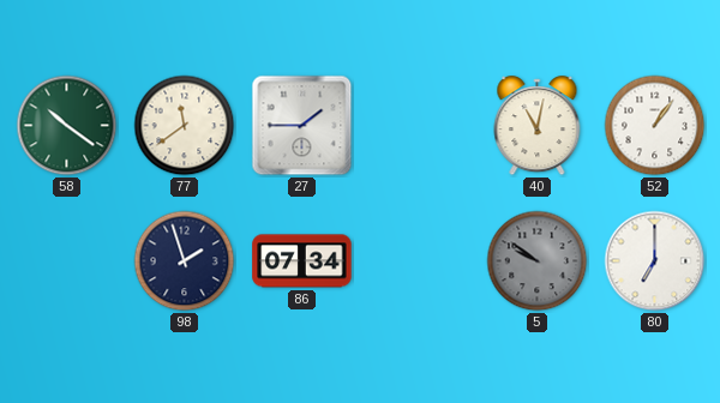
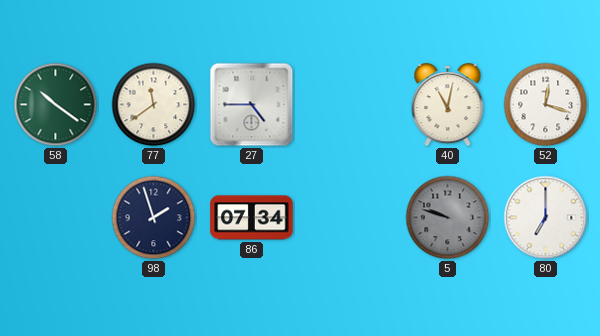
27: 1:45 -> 4:45
52: 1:06 -> 12:18
5: 9:51 -> 9:48
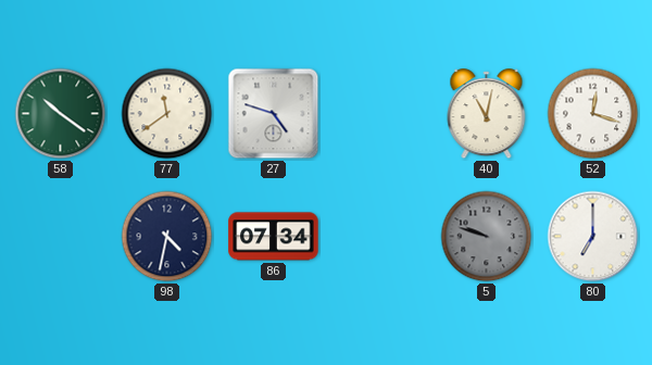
27: 4:45 -> 4:48
98: 1:57 -> 4:32
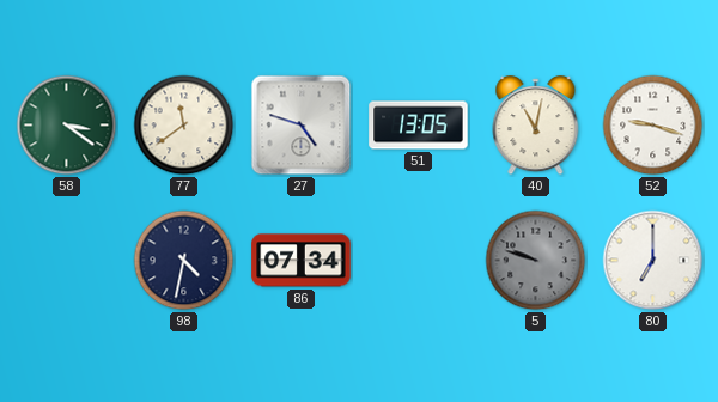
58: 10:21 -> 3:21
51: none -> 13:05
52: 12:18 -> 9:18
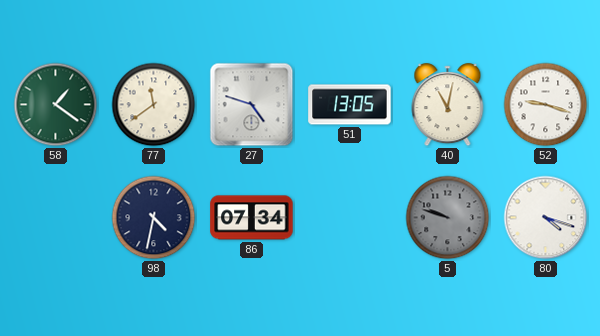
58: 3:21 -> 1:21
80: 7:00 -> 4:18
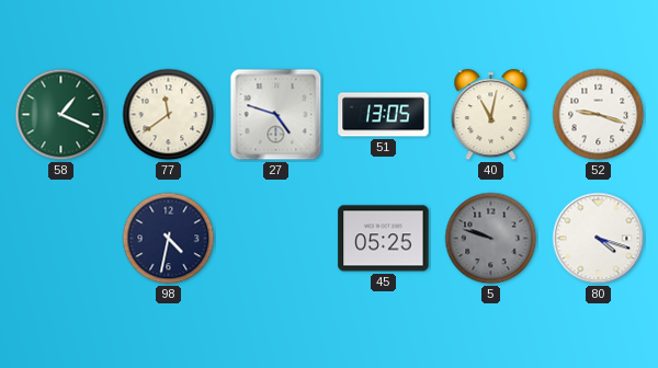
58: 1:21 -> 1:19
86: 07:34 -> none
45: none -> 05:25
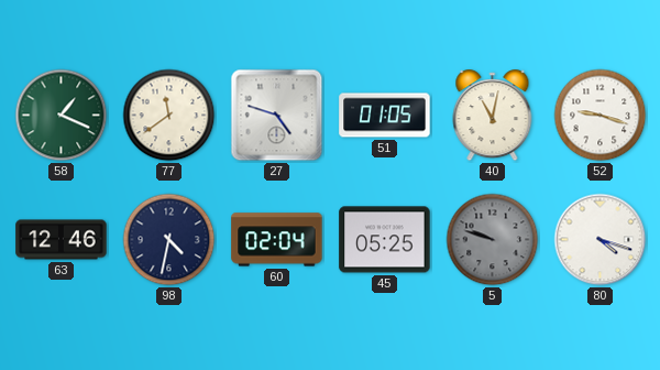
51: 13:05 -> 01:05
63: none -> 12:46
60: none -> 02:04
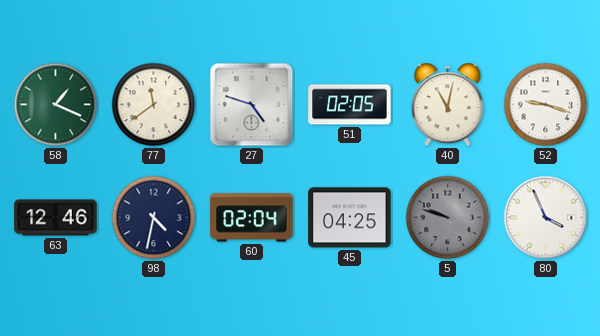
51: 01:05 -> 02:05
45: 05:25 -> 04:25
80: 4:18 -> 3:56
